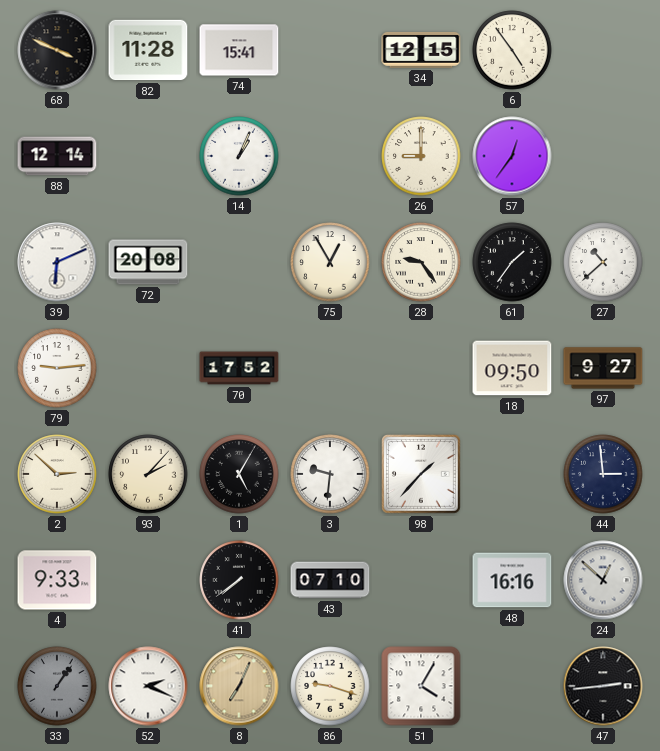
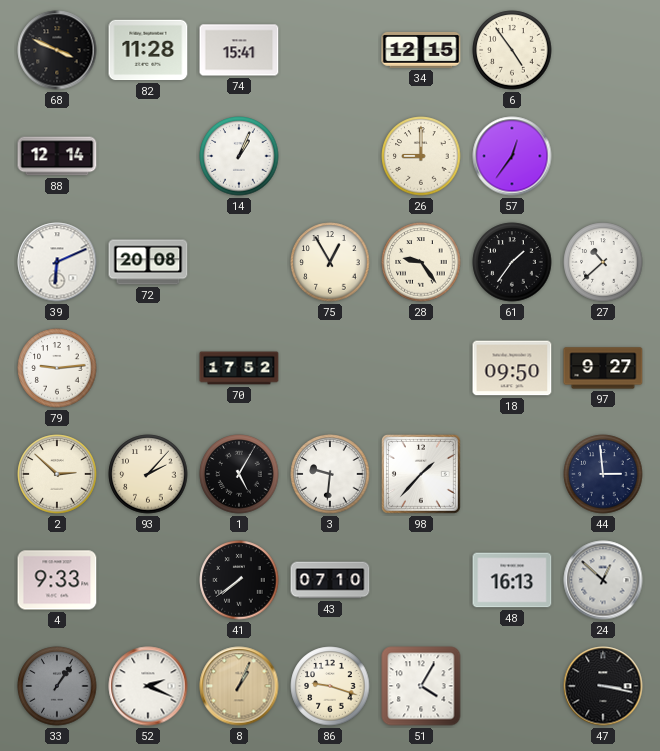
48: 16:16 -> 16:13
8: 7:04 -> 1:04
47: 2:44 -> 3:17
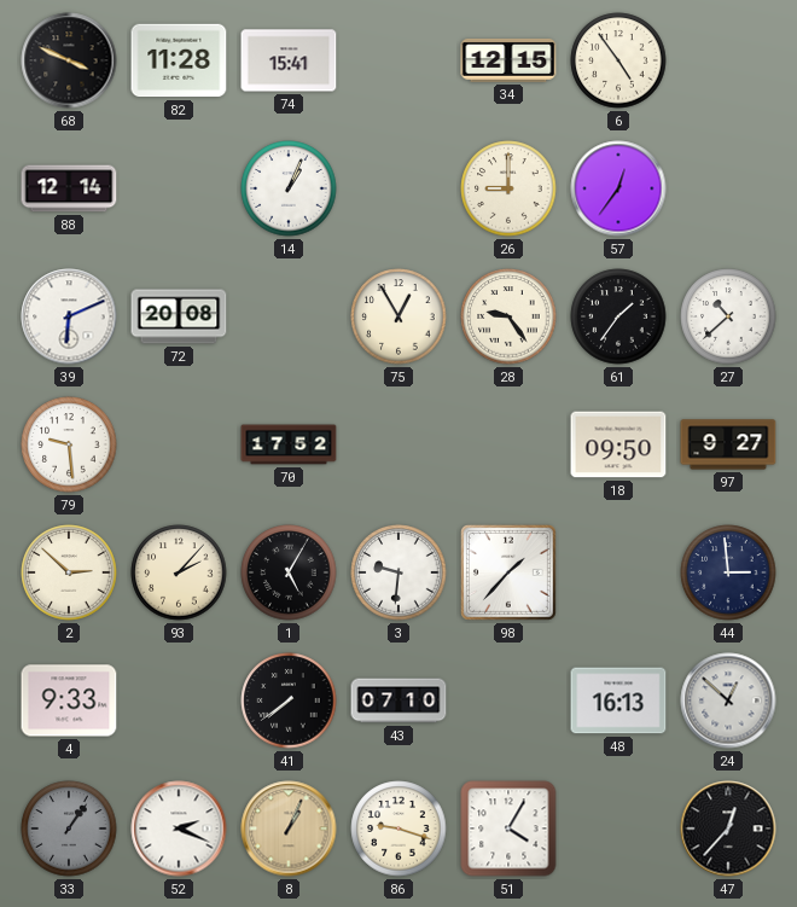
79: 9:14 -> 9:29
47: 3:17 -> 12:37
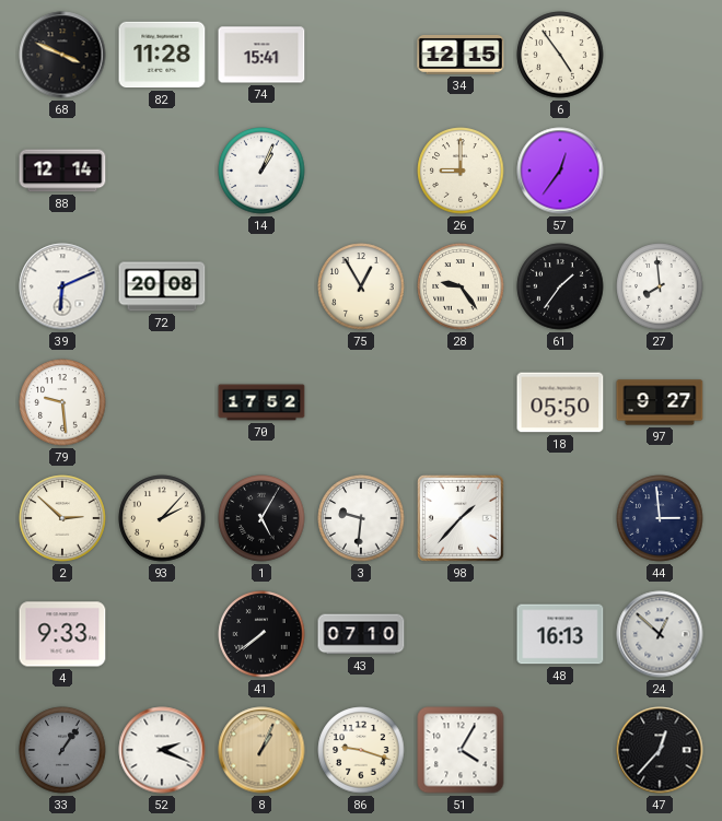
27: 10:38 -> 7:59
18: 09:50 -> 05:50
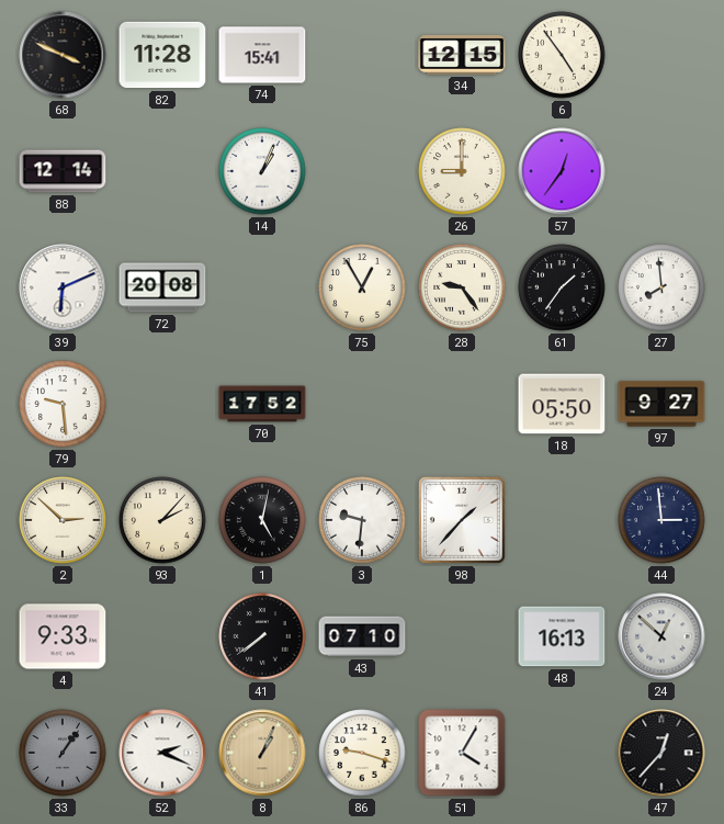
1: 5:05 -> 5:02
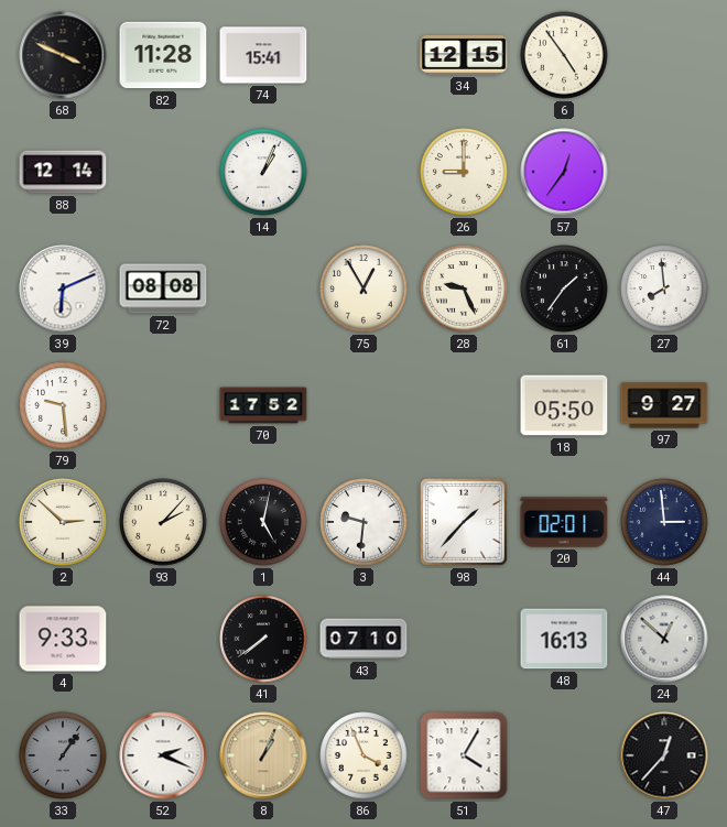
72: 20:08 -> 08:08
28: 9:24 -> 9:26
20: none -> 02:01
86: 9:18 -> 3:56
